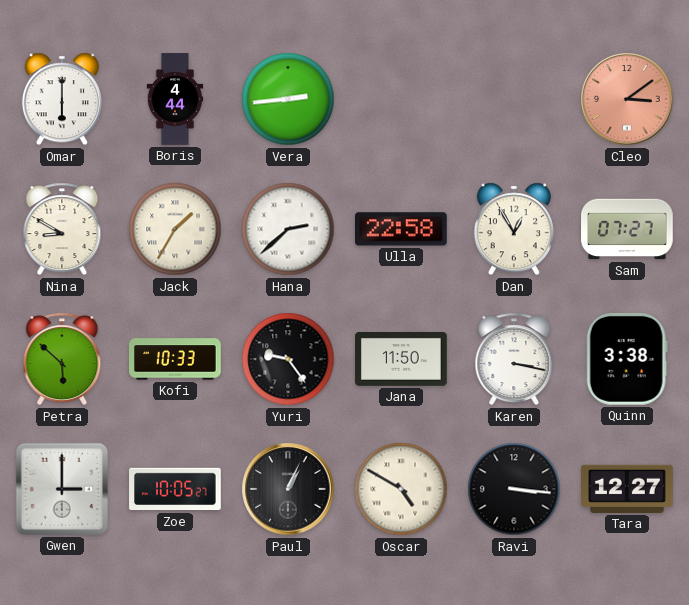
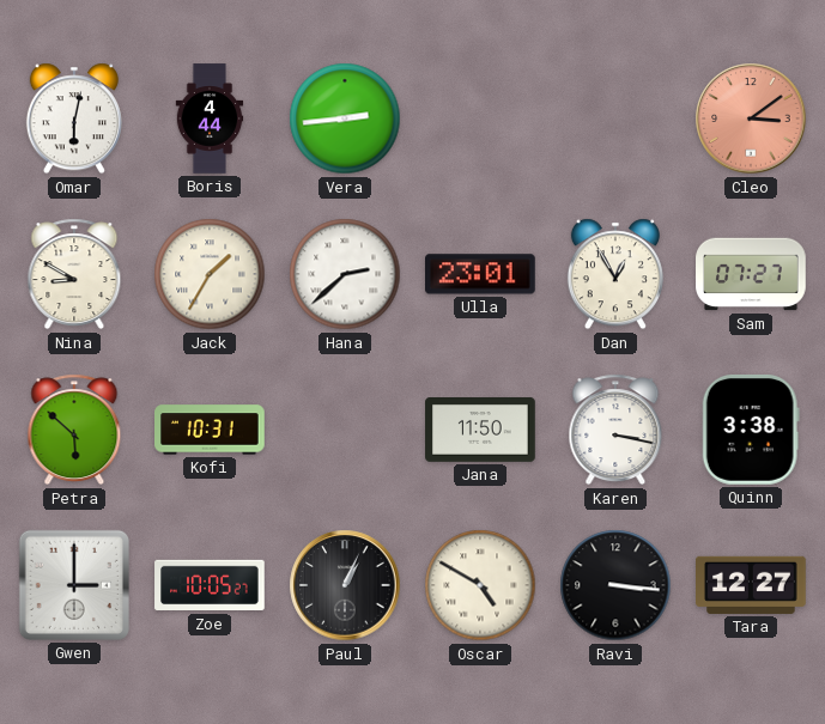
Omar: 6:00 -> 6:02
Ulla: 22:58 -> 23:01
Kofi: 10:33 -> 10:31
Yuri: 9:24 -> none
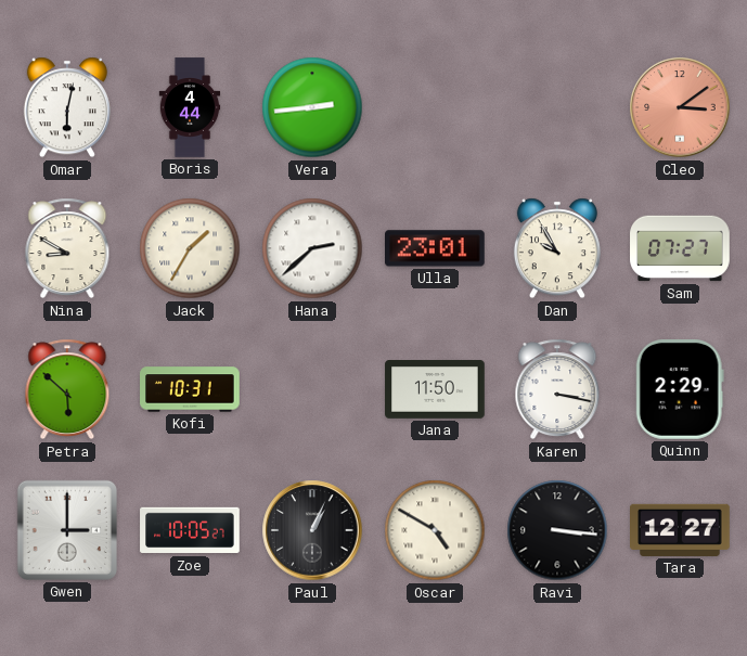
Dan: 12:55 -> 9:55
Quinn: 3:38 -> 2:29
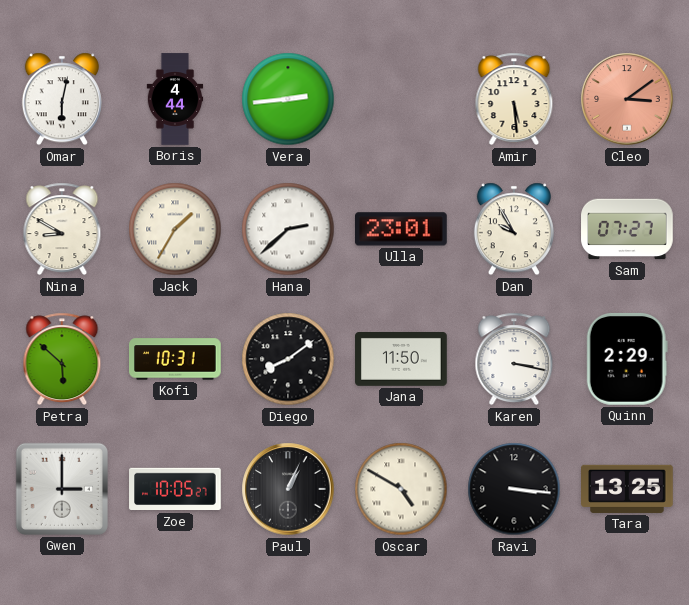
Amir: none -> 5:29
Diego: none -> 8:09
Tara: 12:27 -> 13:25
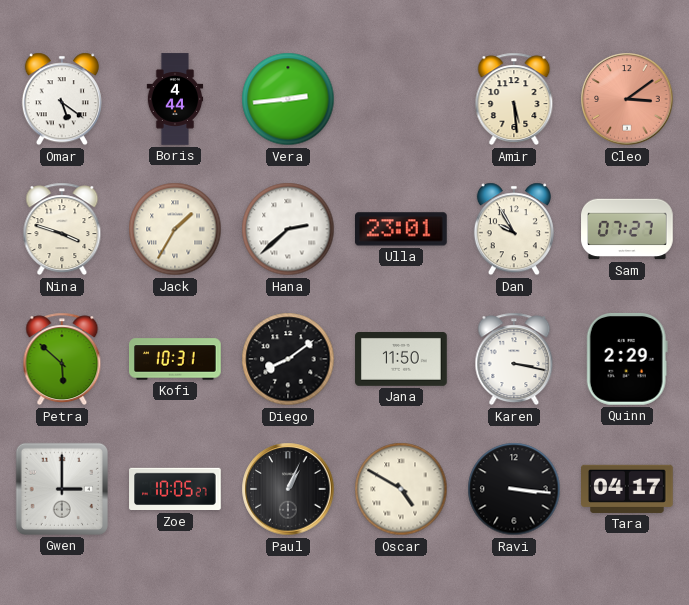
Omar: 6:02 -> 5:21
Nina: 8:50 -> 3:48
Tara: 13:25 -> 04:17
